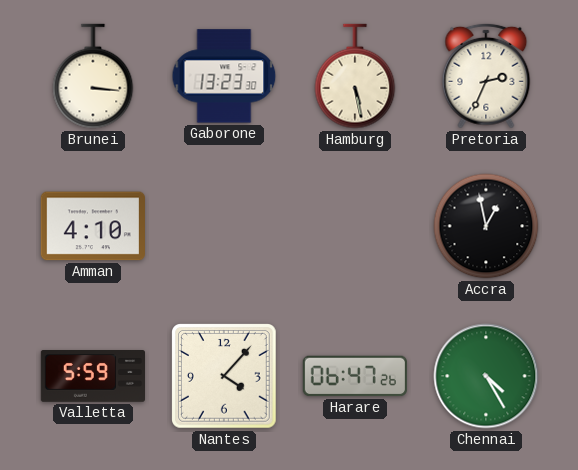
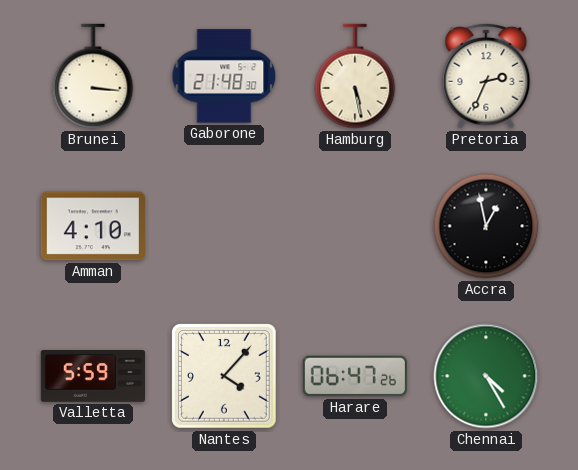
Gaborone: 13:23 -> 21:48
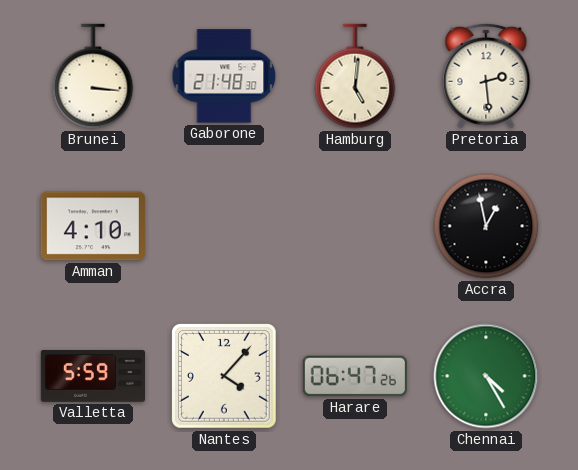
Hamburg: 5:28 -> 5:01
Pretoria: 2:34 -> 2:29
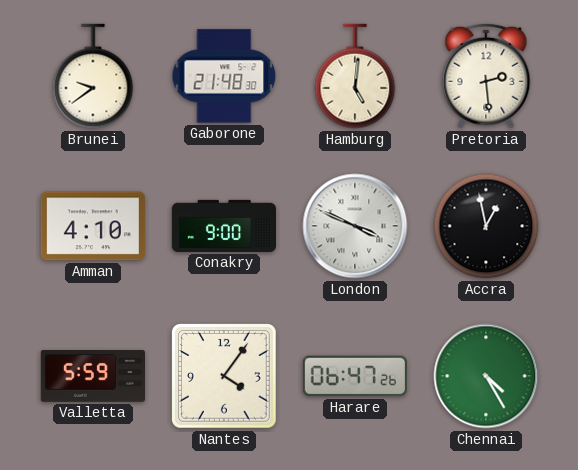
Brunei: 3:16 -> 9:39
Conakry: none -> 9:00
London: none -> 3:49
Nantes: 4:07 -> 4:06
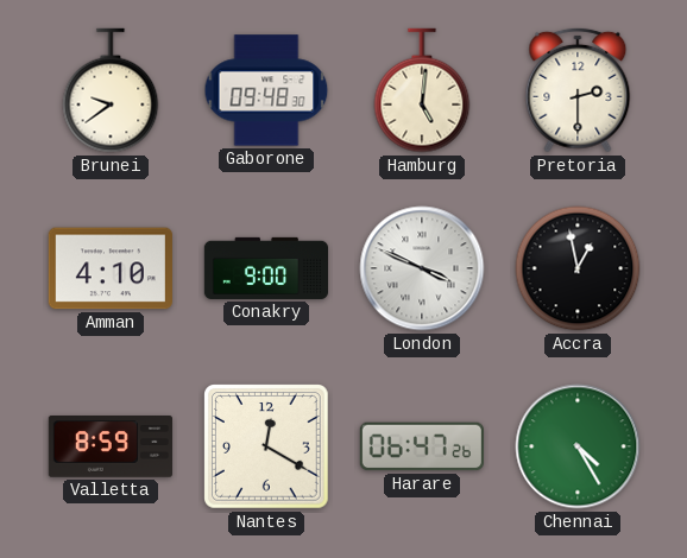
Gaborone: 21:48 -> 09:48
Pretoria: 2:29 -> 2:30
Valletta: 5:59 -> 8:59
Nantes: 4:06 -> 12:20
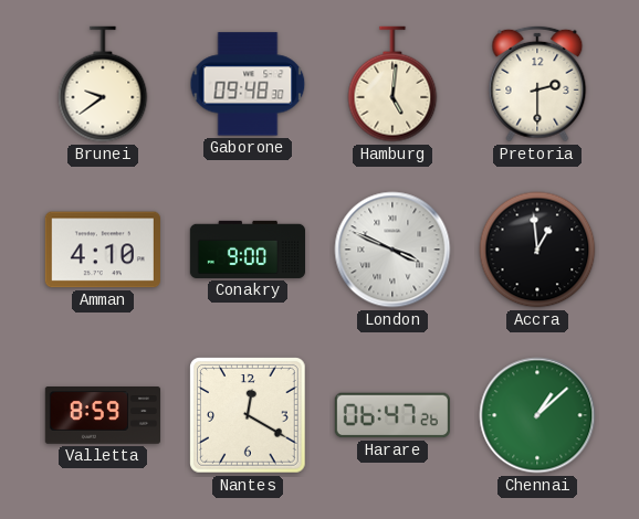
Accra: 12:58 -> 12:59
Chennai: 4:25 -> 1:08
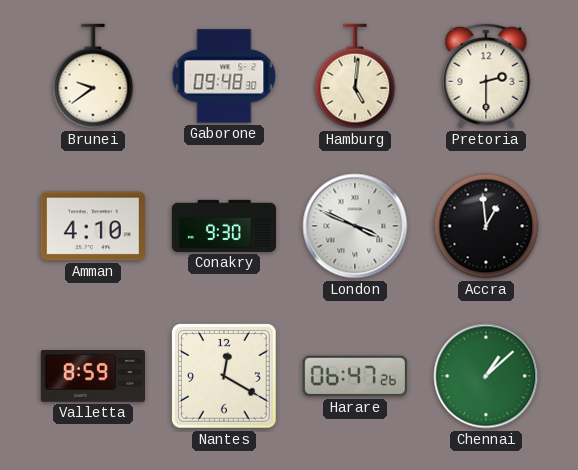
Conakry: 9:00 -> 9:30
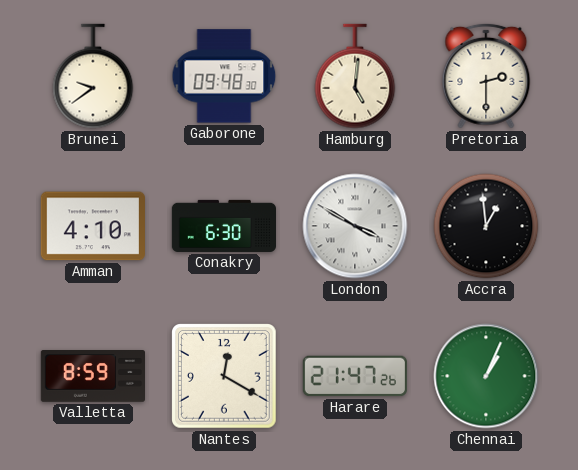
Conakry: 9:30 -> 6:30
London: 3:49 -> 3:50
Harare: 06:47 -> 21:47
Chennai: 1:08 -> 1:04
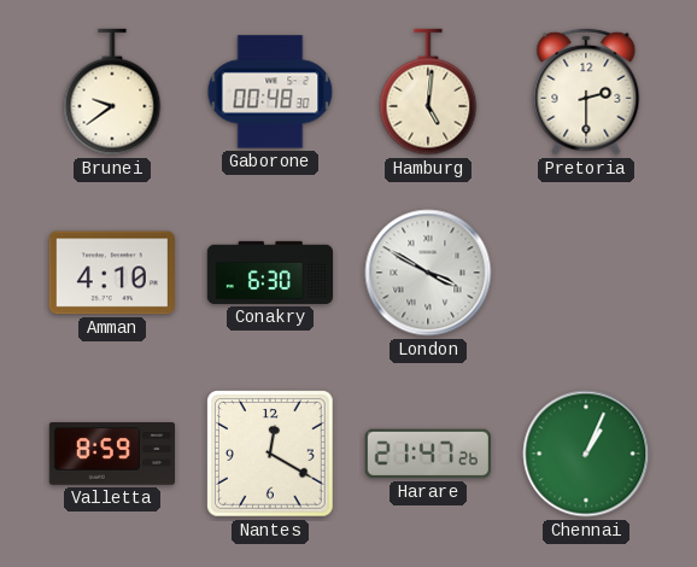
Gaborone: 09:48 -> 00:48
Accra: 12:59 -> none
